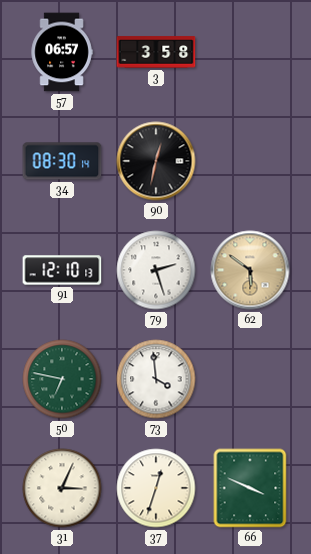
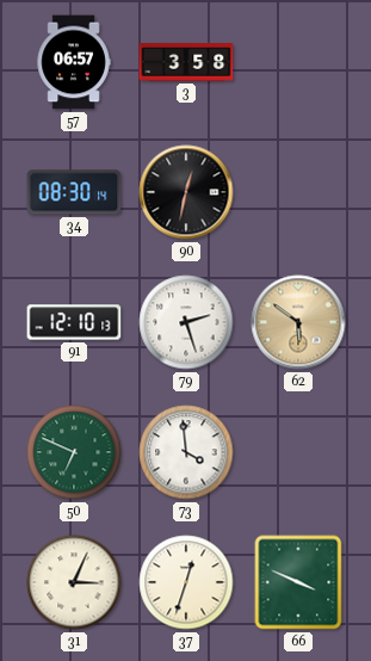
50: 6:47 -> 6:49
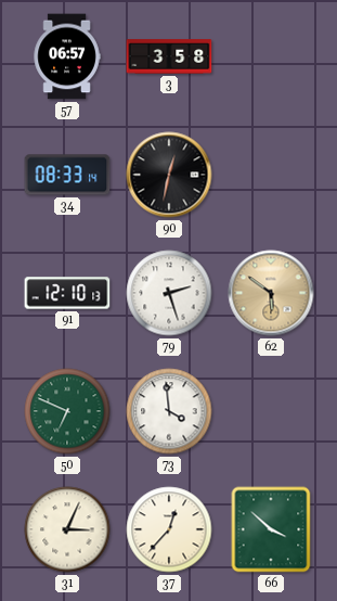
34: 08:30 -> 08:33
37: 12:33 -> 12:37
66: 3:49 -> 3:52
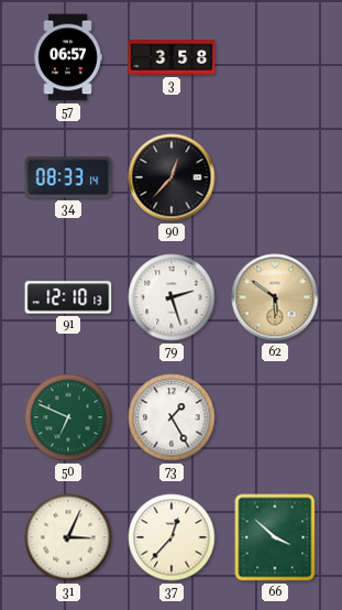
90: 12:32 -> 12:37
73: 3:59 -> 1:25
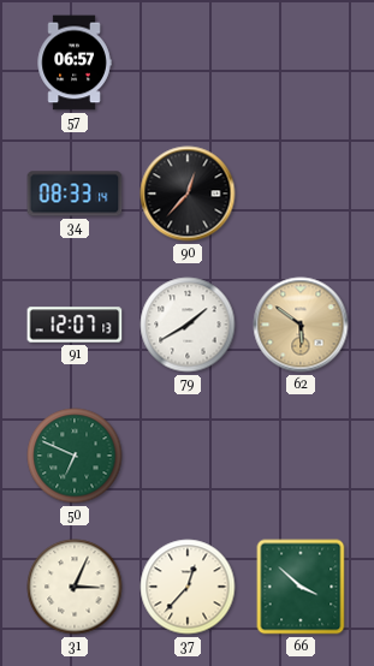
3: 3:58 -> none
91: 12:10 -> 12:07
79: 2:27 -> 1:40
73: 1:25 -> none
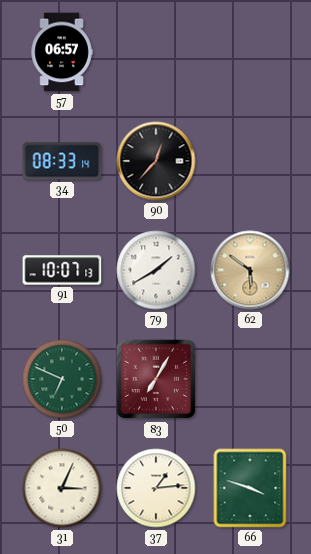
91: 12:07 -> 10:07
83: none -> 7:05
37: 12:37 -> 1:14
66: 3:52 -> 3:48
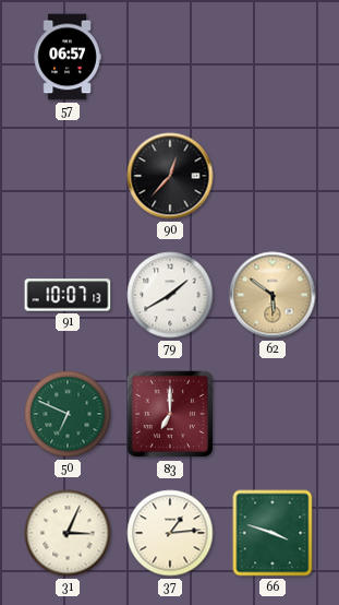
34: 08:33 -> none
83: 7:05 -> 7:00
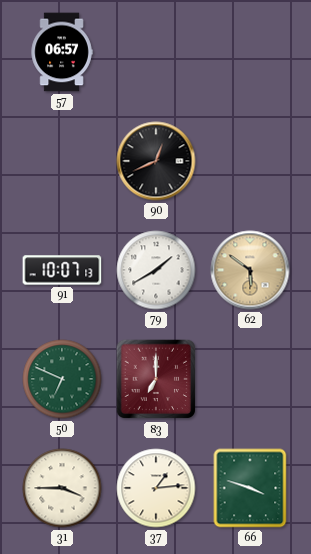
90: 12:37 -> 12:41
31: 3:04 -> 3:45
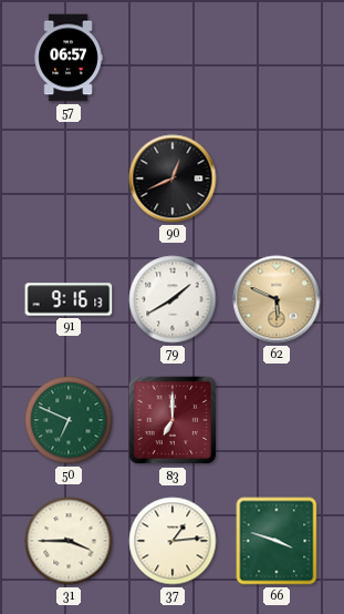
91: 10:07 -> 9:16
62: 5:51 -> 5:49
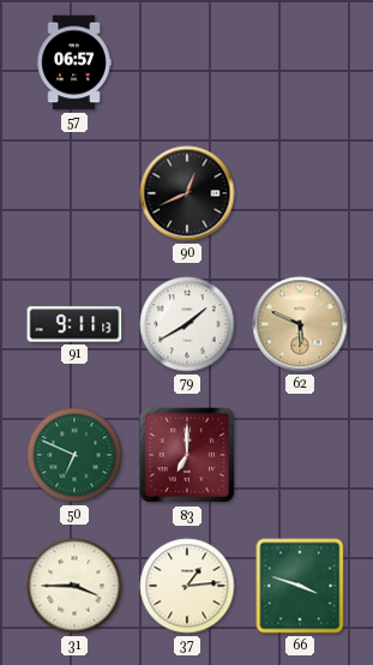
91: 9:16 -> 9:11
